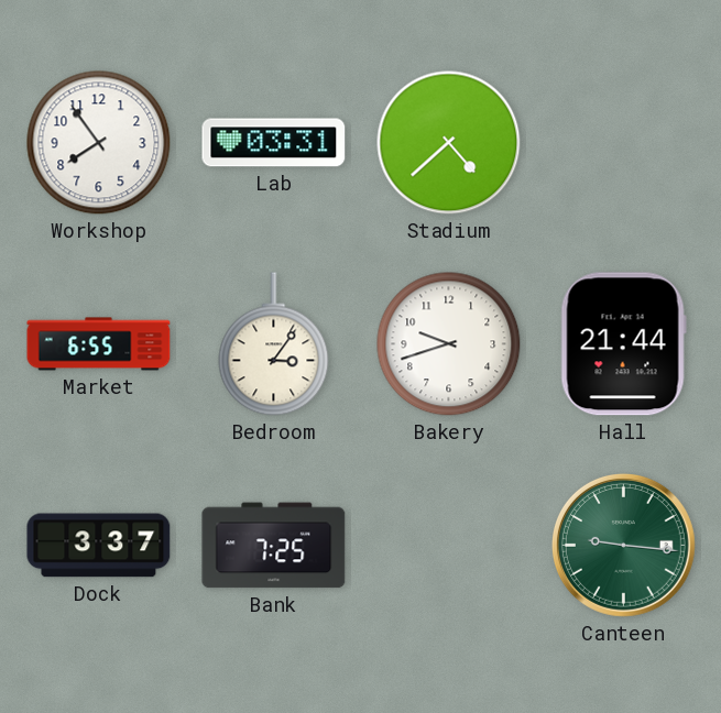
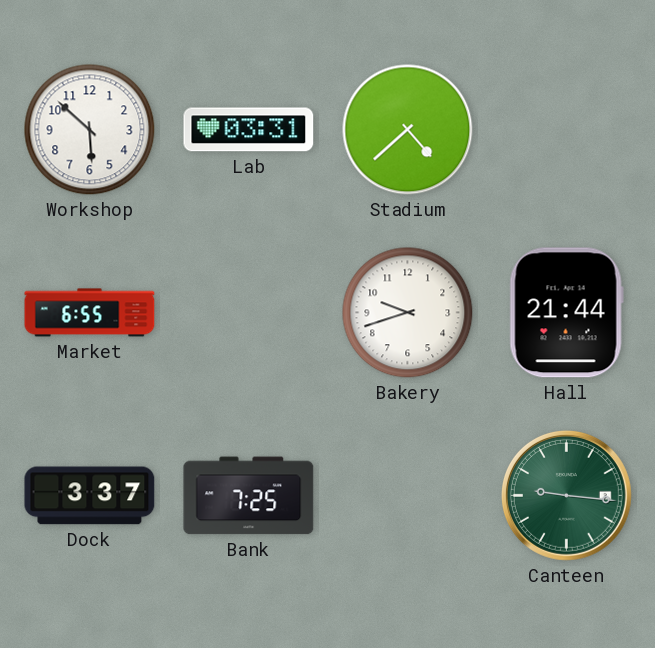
Workshop: 7:54 -> 5:52
Bedroom: 3:06 -> none
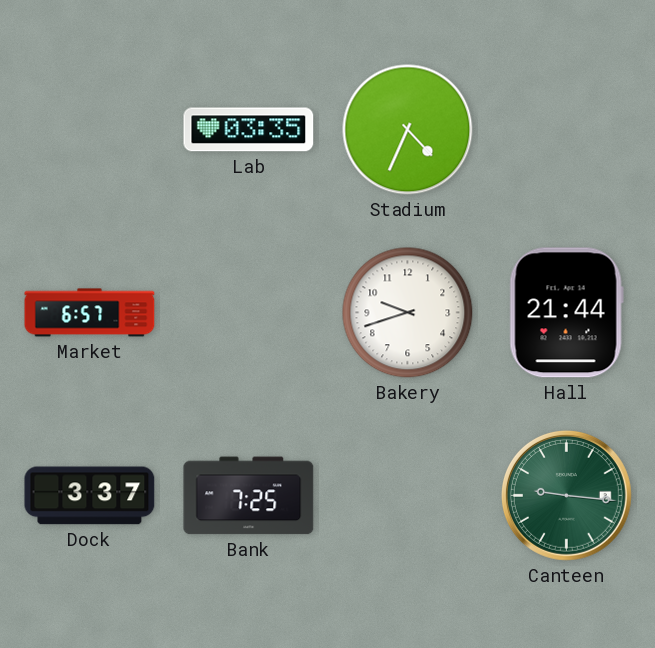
Workshop: 5:52 -> none
Lab: 03:31 -> 03:35
Stadium: 4:38 -> 4:34
Market: 6:55 -> 6:57
